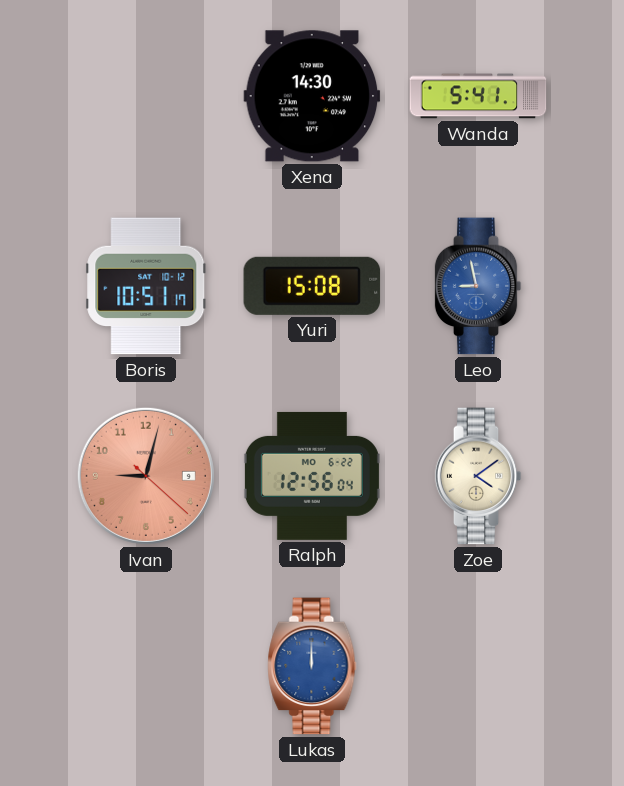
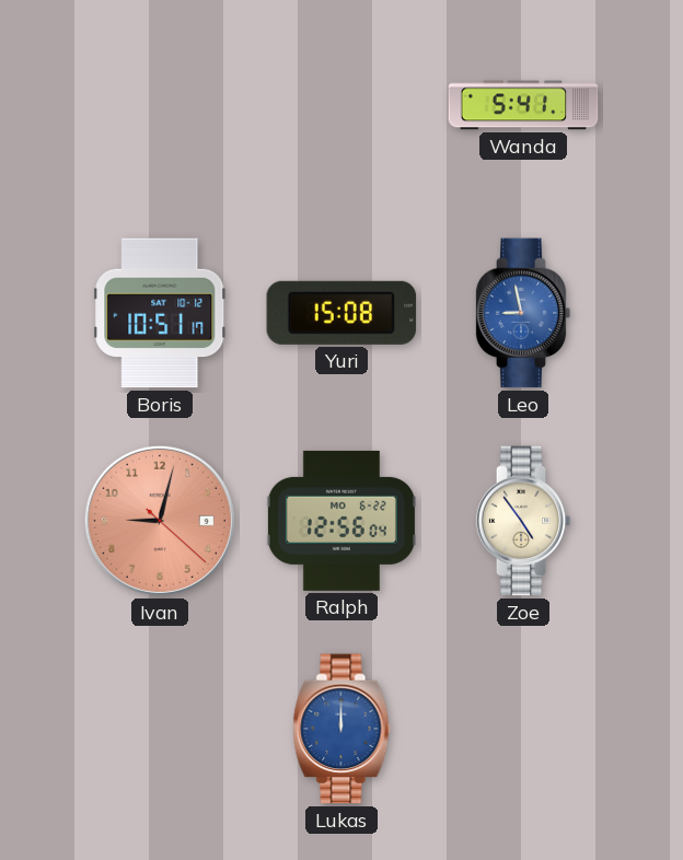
Xena: 14:30 -> none
Zoe: 4:09 -> 4:54
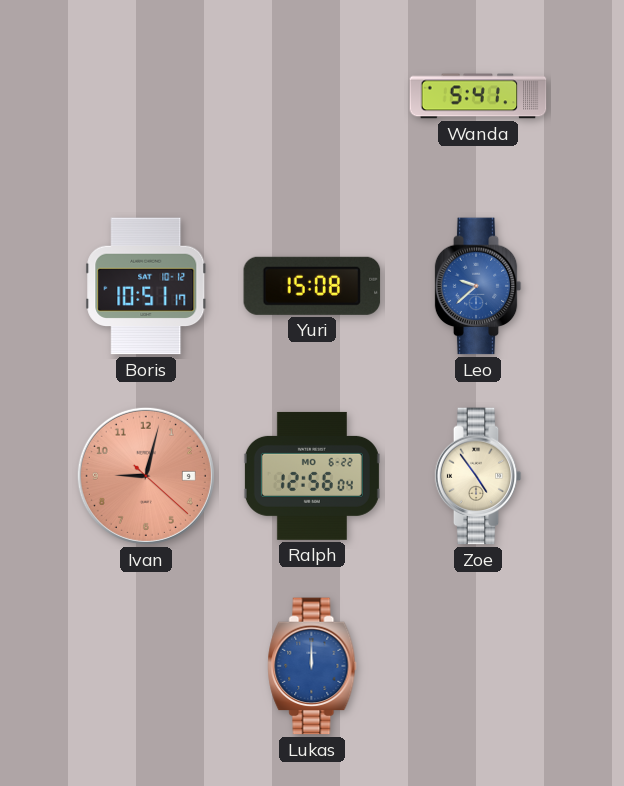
Leo: 8:58 -> 9:38
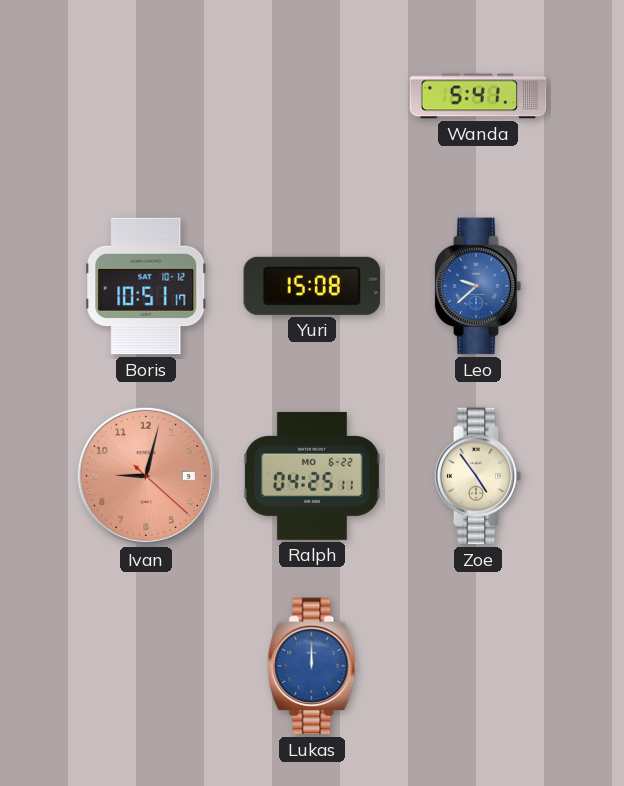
Ralph: 12:56 -> 04:25
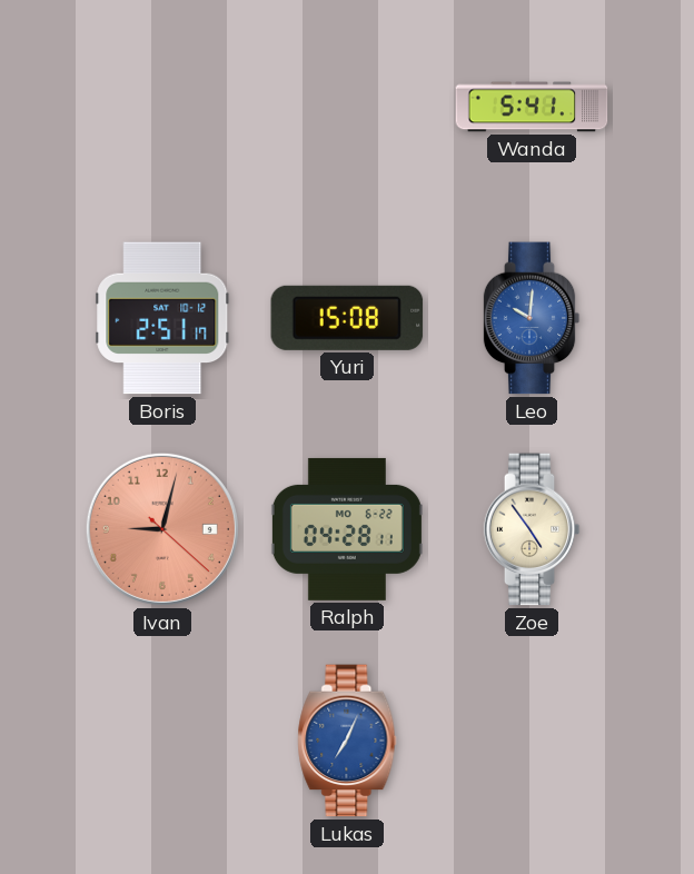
Boris: 10:51 -> 2:51
Leo: 9:38 -> 10:01
Ralph: 04:25 -> 04:28
Lukas: 12:00 -> 7:04
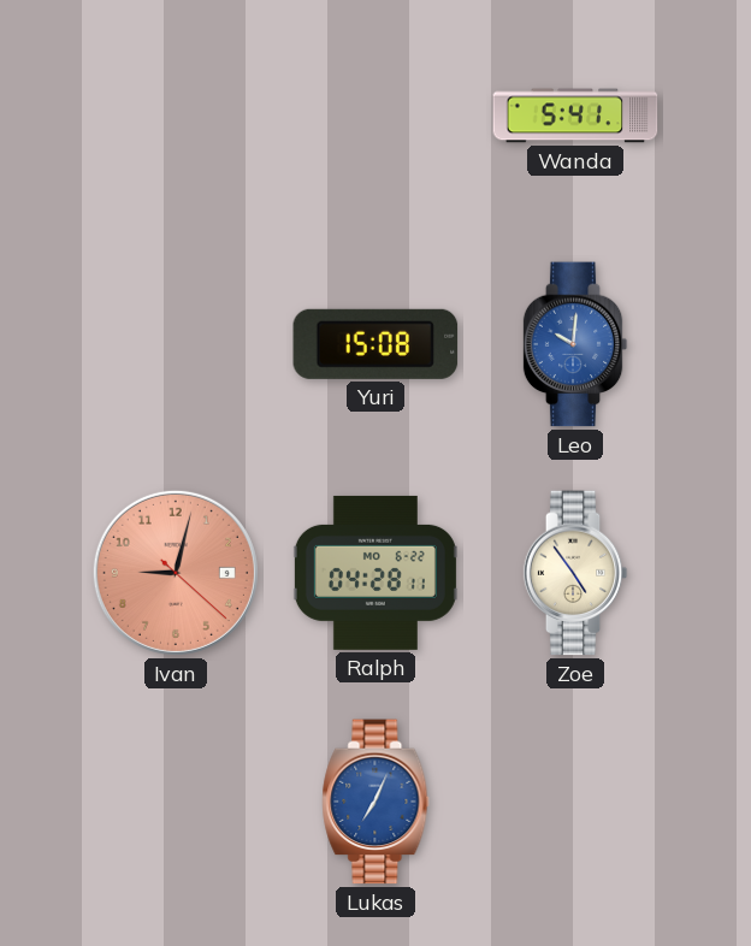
Boris: 2:51 -> none
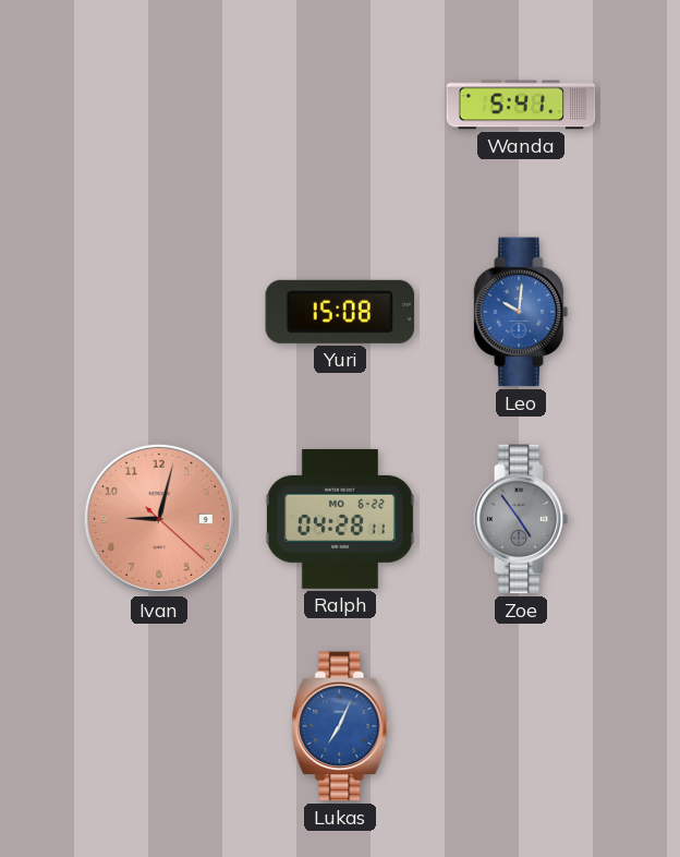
Zoe dial: cream -> grey
